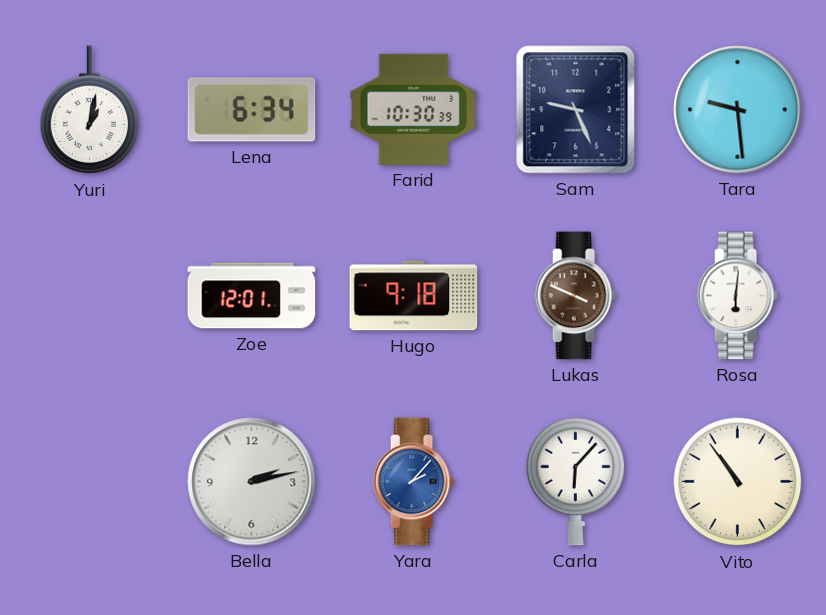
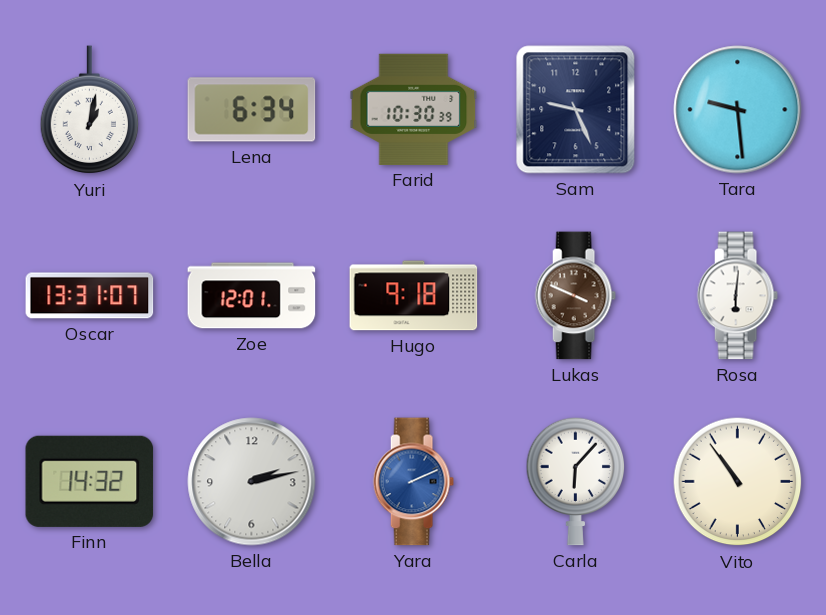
Oscar: none -> 13:31
Finn: none -> 14:32
Yara: 2:07 -> 2:11
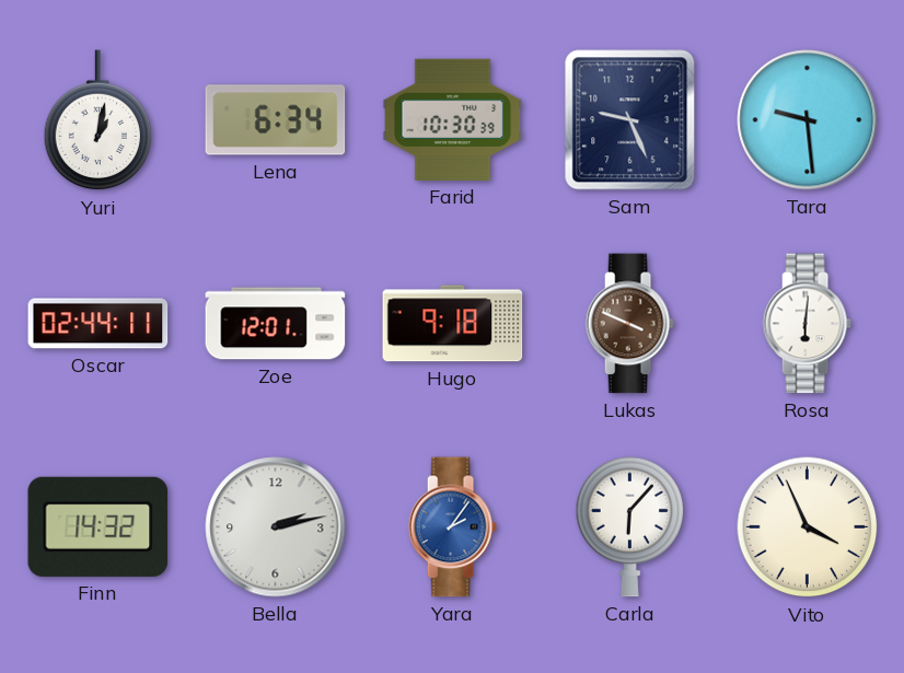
Oscar: 13:31 -> 02:44
Yara: 2:11 -> 2:06
Vito: 10:54 -> 3:56
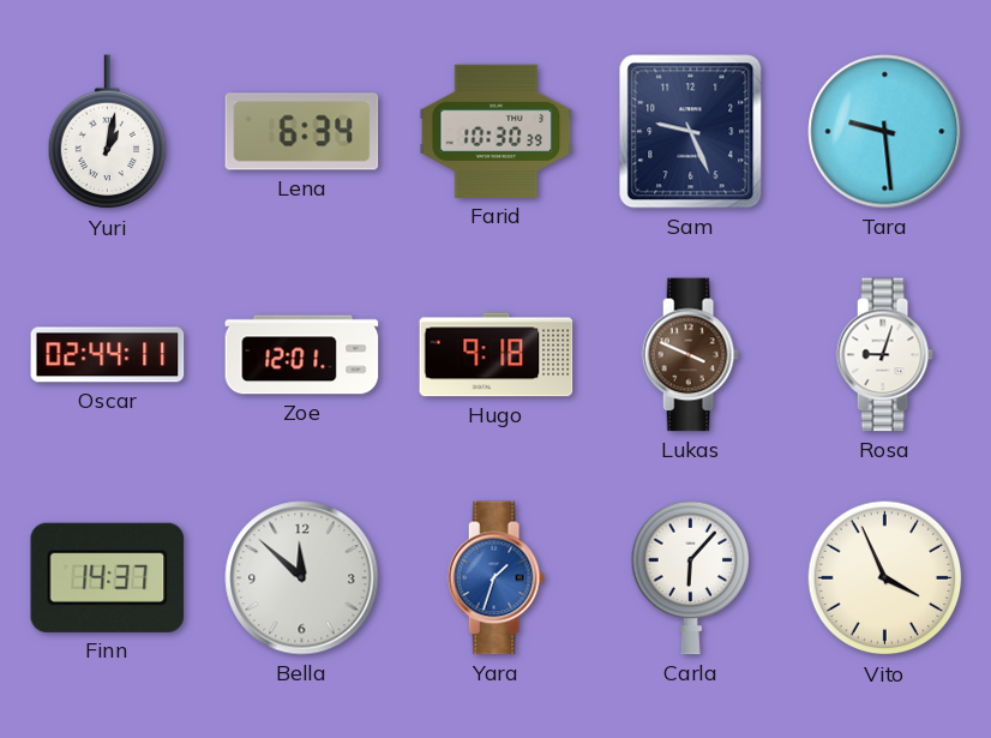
Rosa: 6:01 -> 9:03
Finn: 14:32 -> 14:37
Bella: 2:13 -> 11:52
Yara: 2:06 -> 1:33
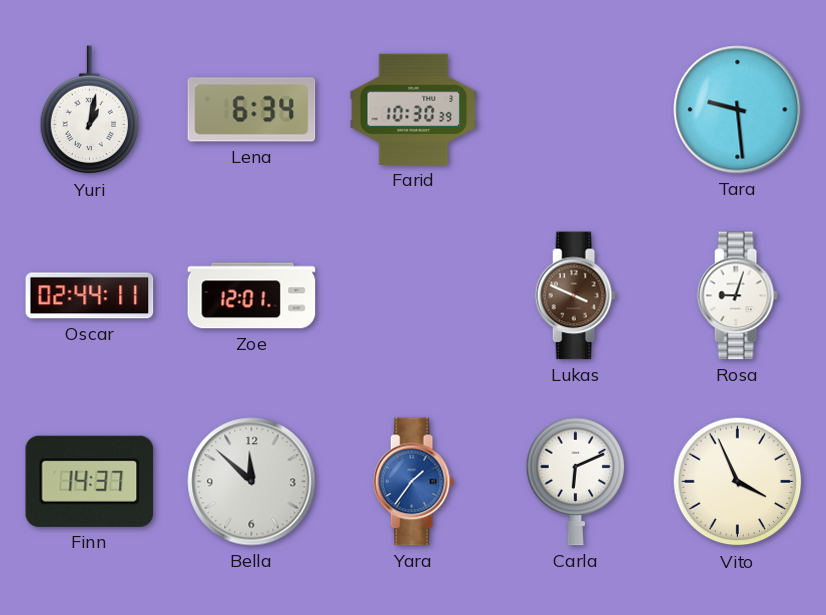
Sam: 9:26 -> none
Hugo: 9:18 -> none
Yara: 1:33 -> 1:36
Carla: 6:07 -> 6:11
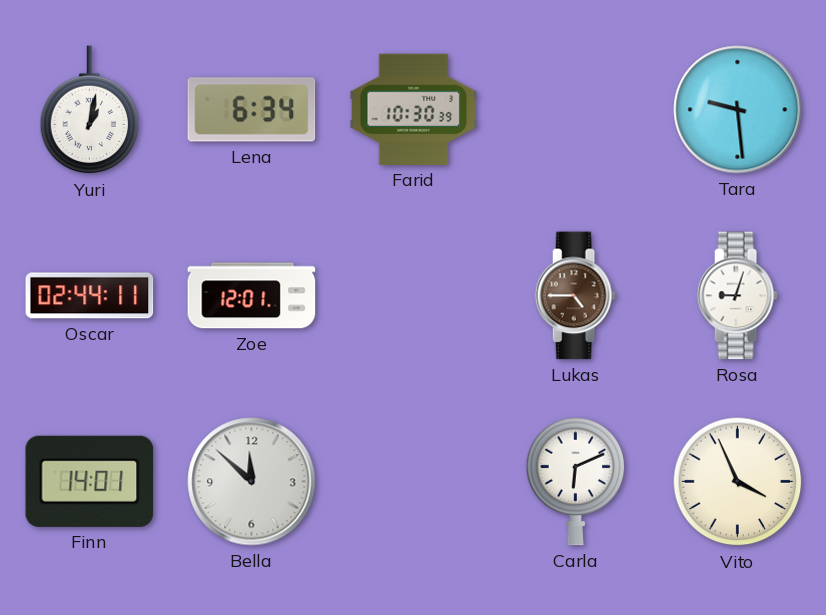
Lukas: 3:49 -> 4:45
Finn: 14:37 -> 14:01
Yara: 1:36 -> none
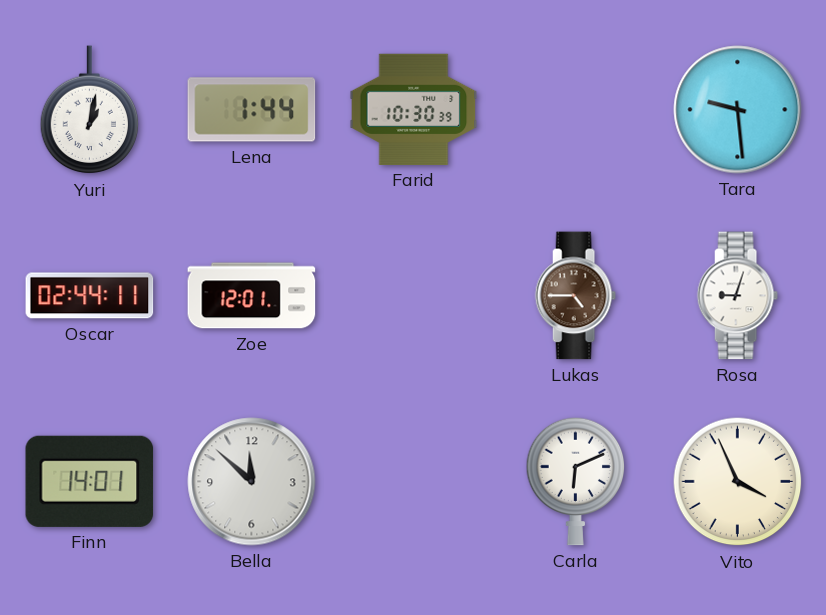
Lena: 6:34 -> 1:44
